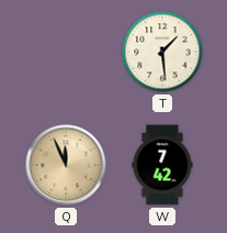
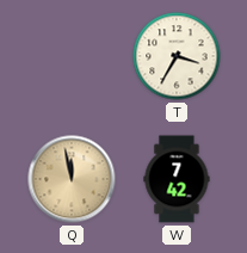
T: 1:29 -> 3:35
Q: 11:56 -> 11:58
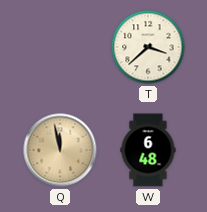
T: 3:35 -> 3:38
W: 7:42 -> 6:48
